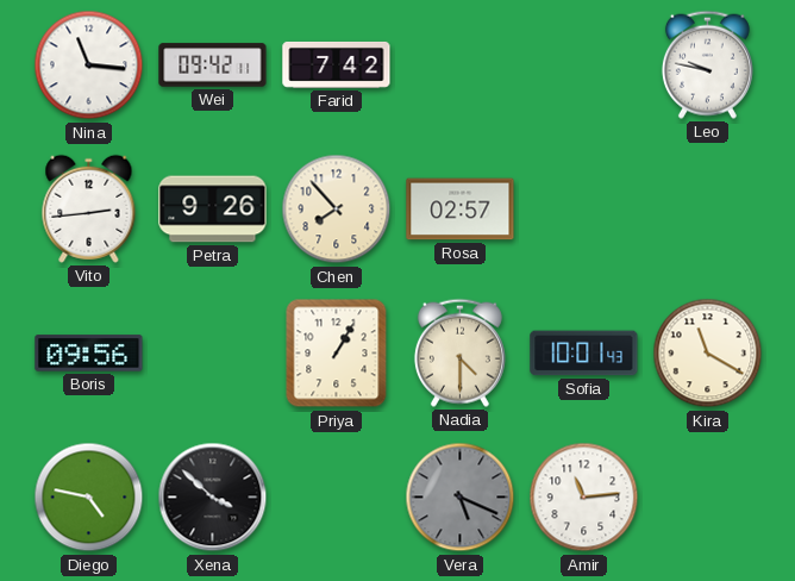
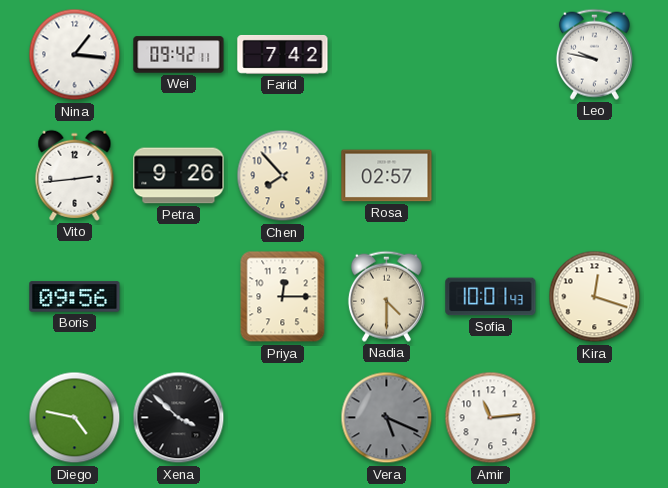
Nina: 11:16 -> 1:16
Priya: 1:05 -> 12:15
Kira: 11:20 -> 12:18
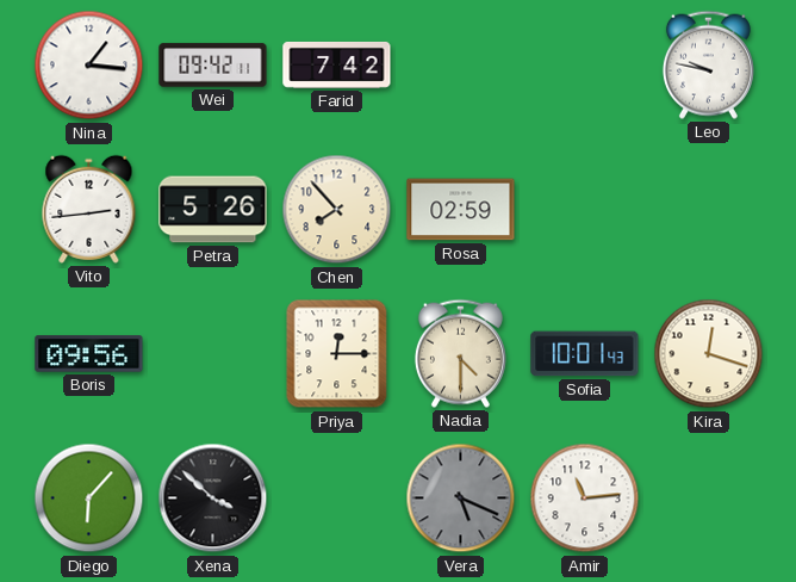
Petra: 9:26 -> 5:26
Rosa: 02:57 -> 02:59
Diego: 4:47 -> 6:07
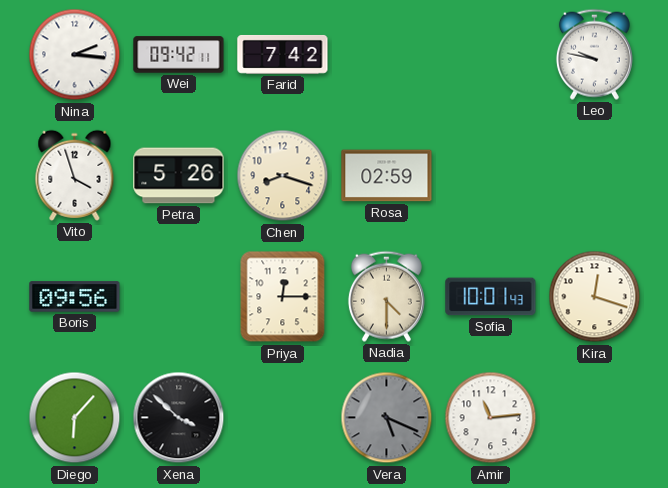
Nina: 1:16 -> 2:16
Vito: 2:44 -> 3:57
Chen: 7:53 -> 8:18
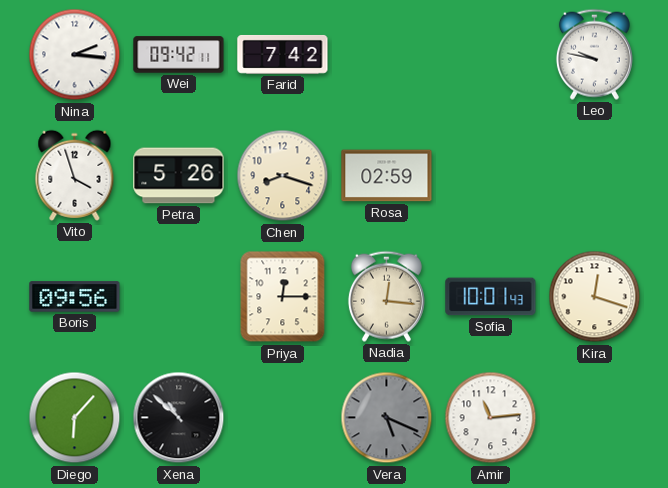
Nadia: 4:30 -> 12:16
Xena: 3:52 -> 10:52
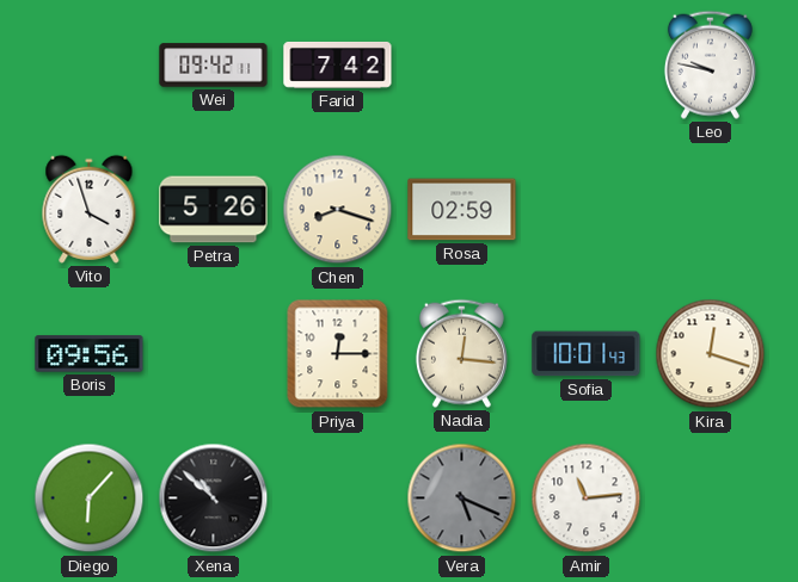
Nina: 2:16 -> none
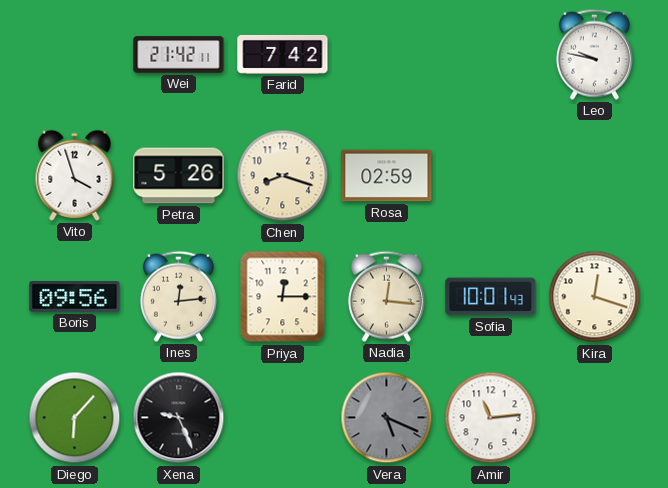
Wei: 09:42 -> 21:42
Ines: none -> 12:14
Xena: 10:52 -> 9:26
